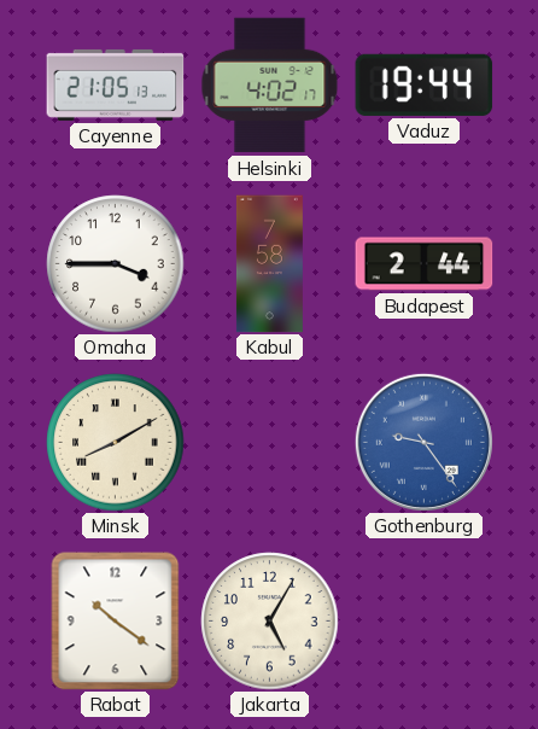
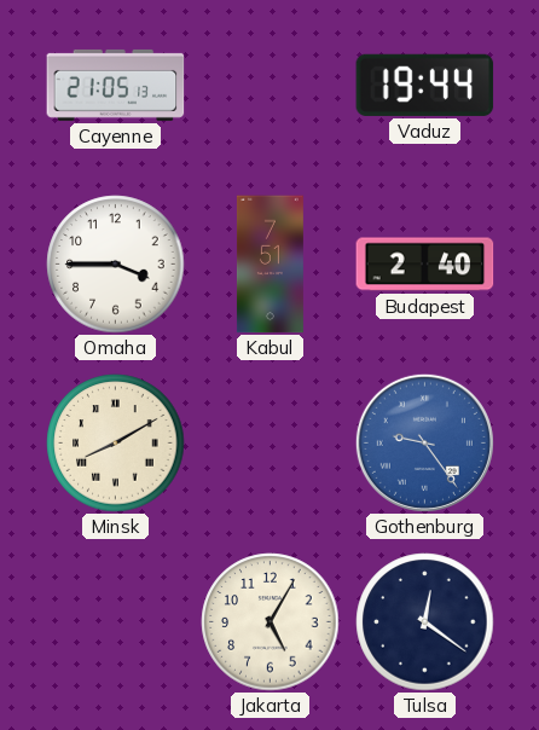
Helsinki: 4:02 -> none
Kabul: 7:58 -> 7:51
Budapest: 2:44 -> 2:40
Rabat: 10:21 -> none
Tulsa: none -> 12:21
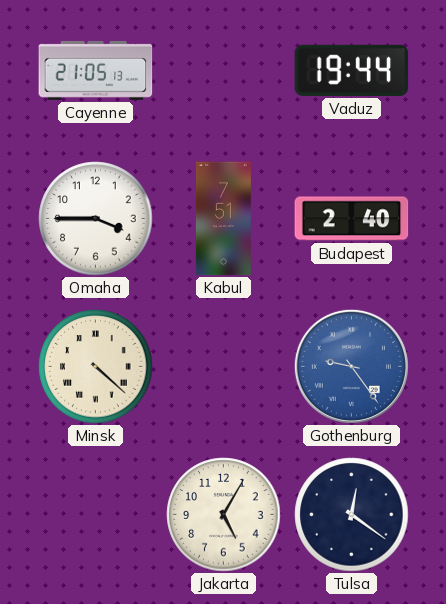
Minsk: 8:10 -> 4:22
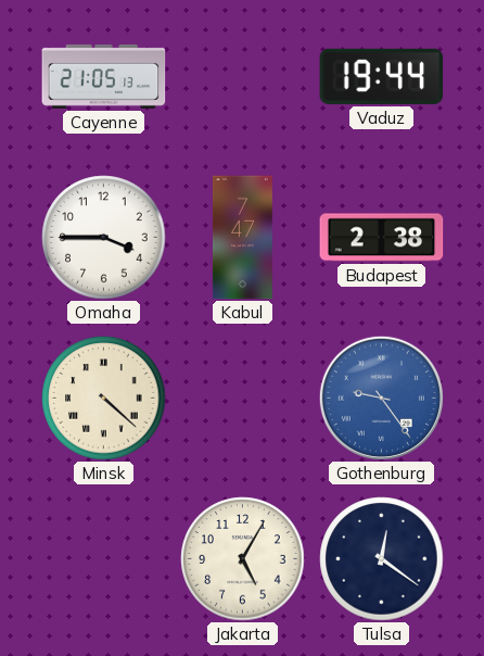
Kabul: 7:51 -> 7:47
Budapest: 2:40 -> 2:38
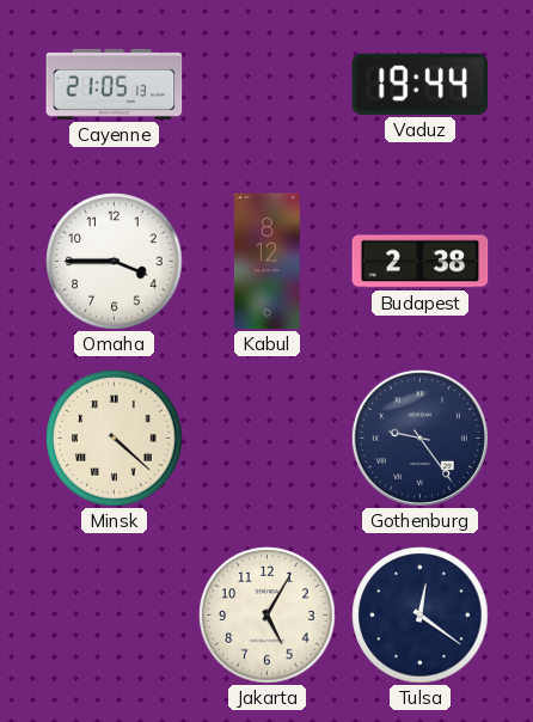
Kabul: 7:47 -> 8:12
Gothenburg dial: blue -> navy
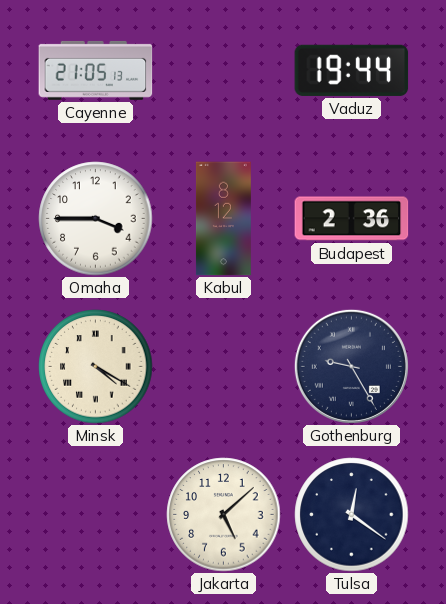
Budapest: 2:38 -> 2:36
Minsk: 4:22 -> 4:20
Gothenburg: 9:24 -> 9:25
Jakarta: 5:05 -> 5:08
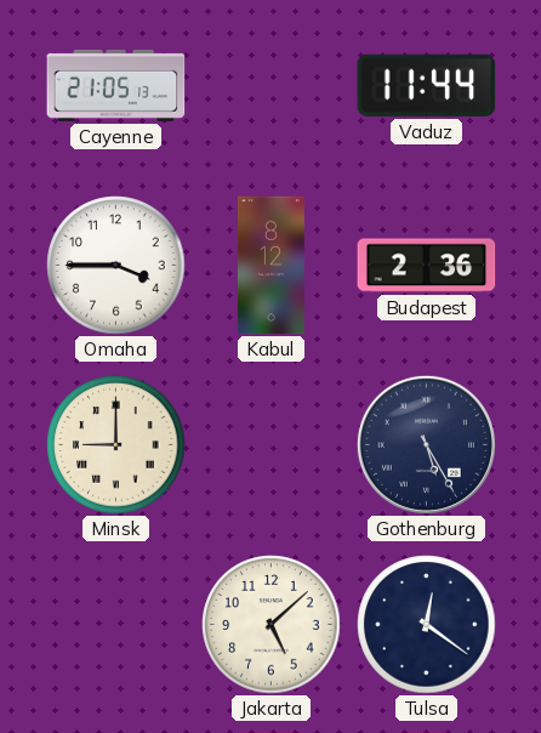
Vaduz: 19:44 -> 11:44
Minsk: 4:20 -> 9:00
Gothenburg: 9:25 -> 5:25
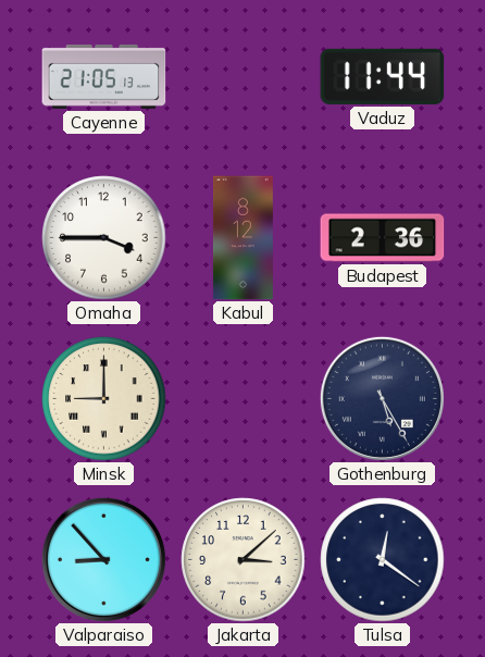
Valparaiso: none -> 8:53
Jakarta: 5:08 -> 3:08
